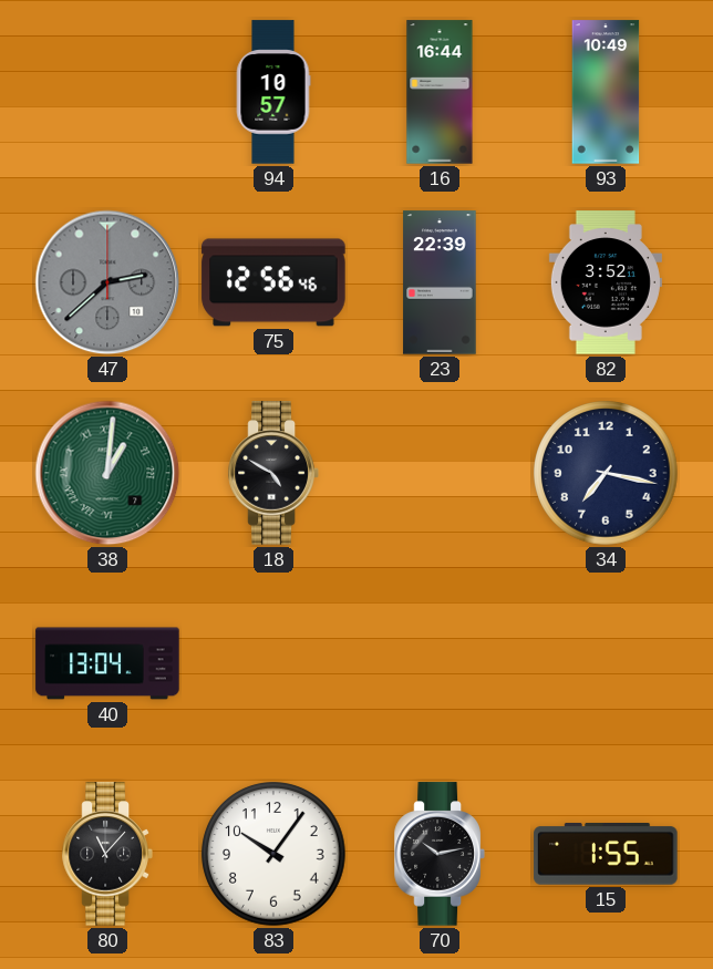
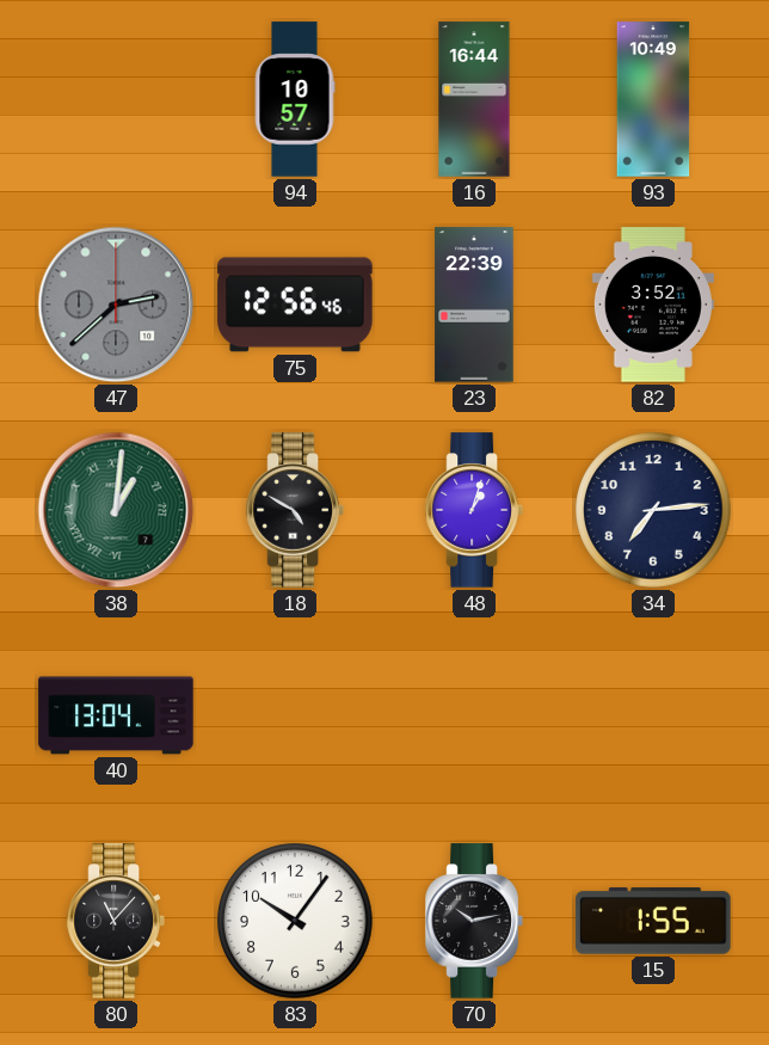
48: none -> 1:03
34: 7:17 -> 7:14
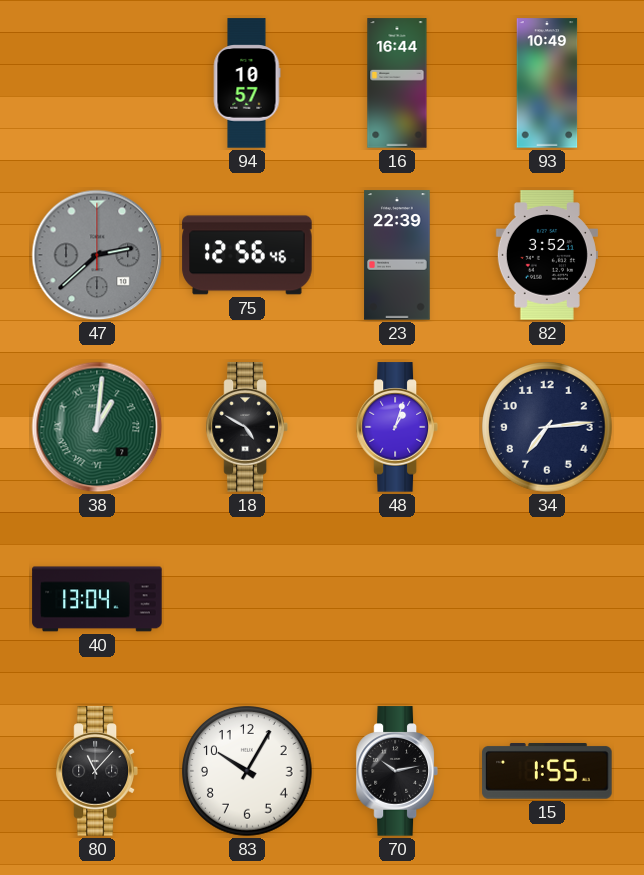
83: 10:06 -> 10:05
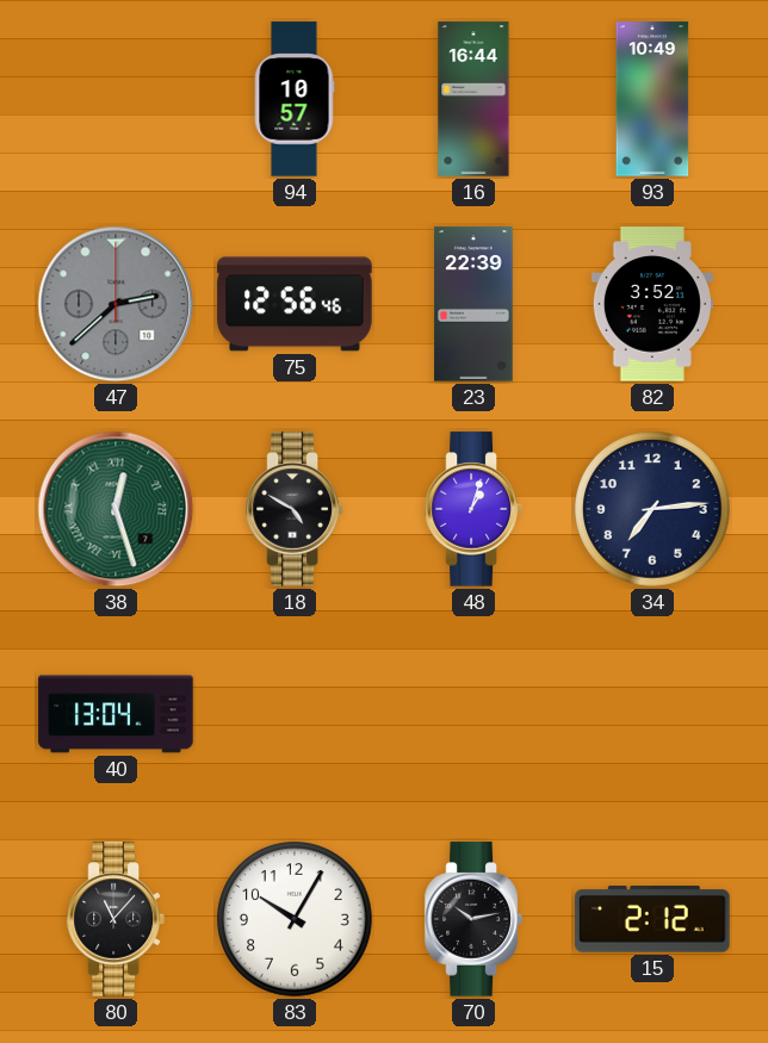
38: 1:01 -> 12:27
15: 1:55 -> 2:12
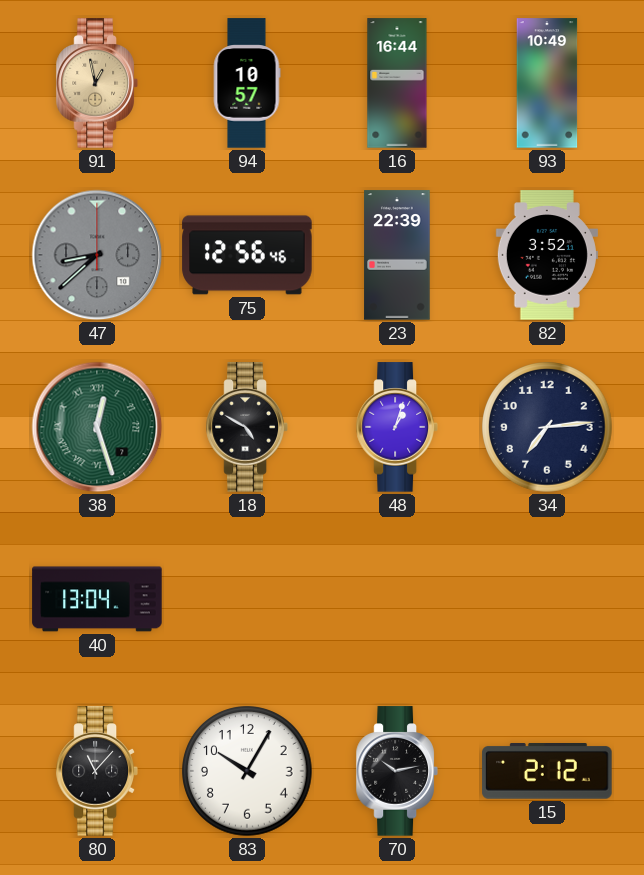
91: none -> 12:58
47: 2:38 -> 8:38
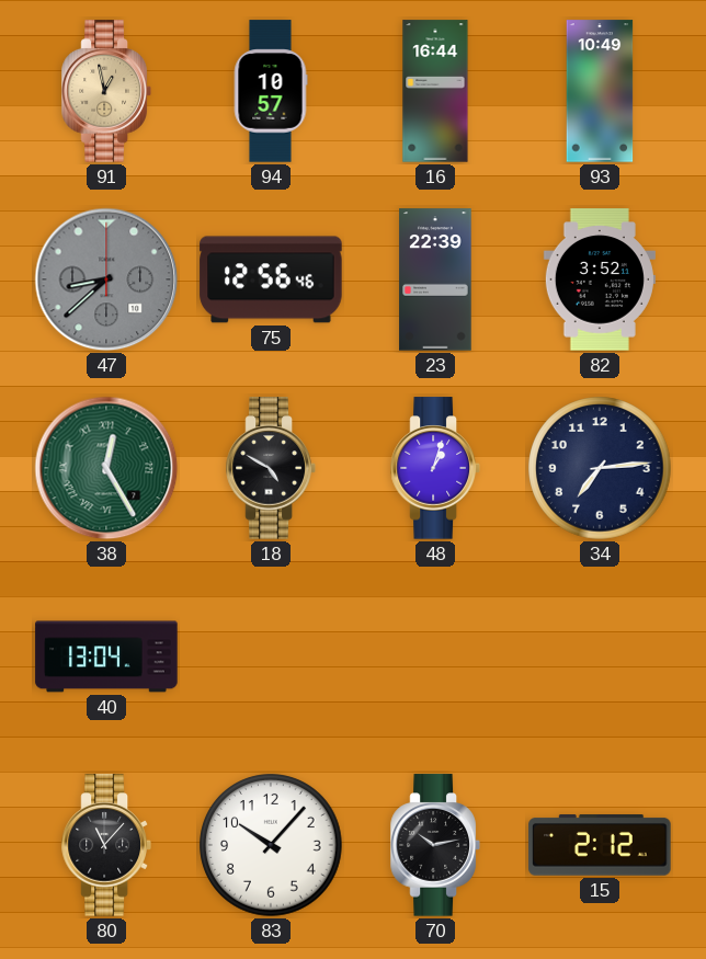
38: 12:27 -> 12:25
83: 10:05 -> 10:07
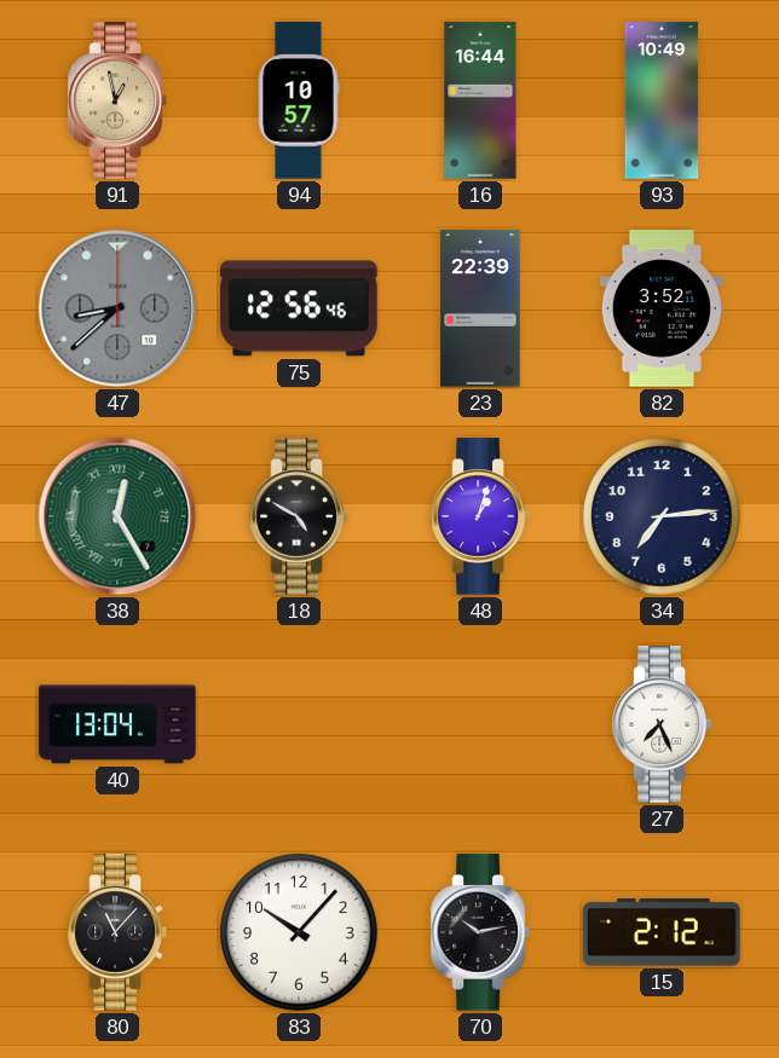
27: none -> 7:26
